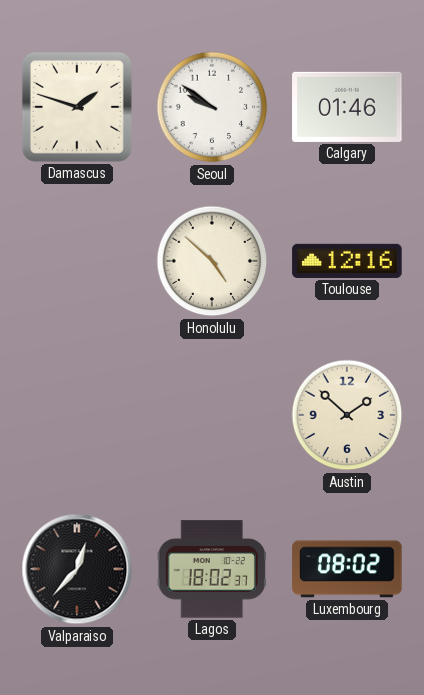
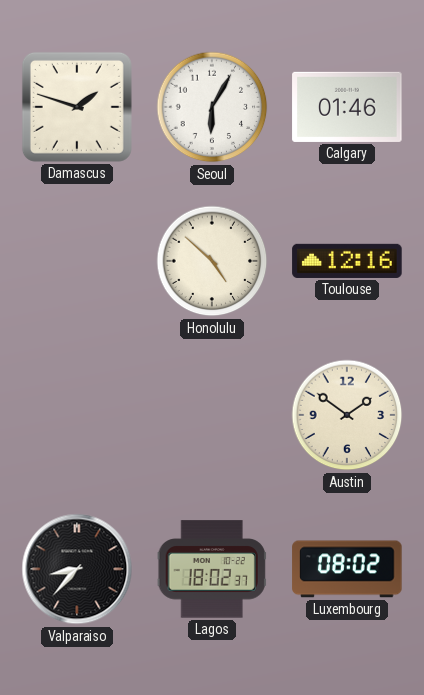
Seoul: 9:51 -> 6:05
Austin: 1:52 -> 1:51
Valparaiso: 12:37 -> 8:37
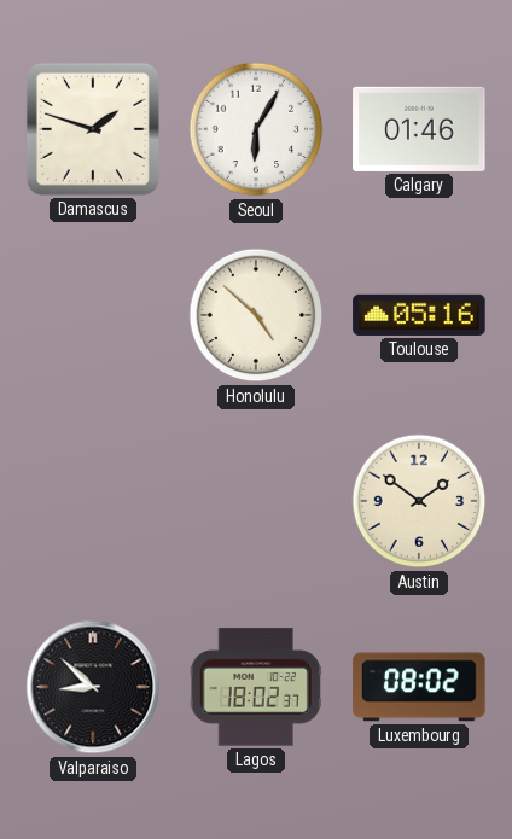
Toulouse: 12:16 -> 05:16
Valparaiso: 8:37 -> 8:52
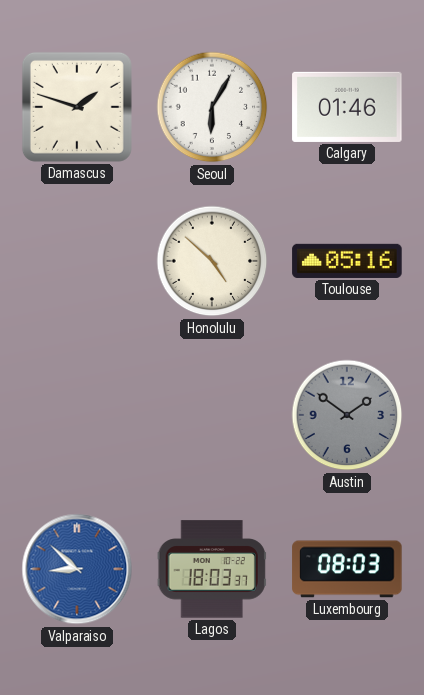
Austin dial: cream -> grey
Valparaiso dial: black -> blue
Lagos: 18:02 -> 18:03
Luxembourg: 08:02 -> 08:03
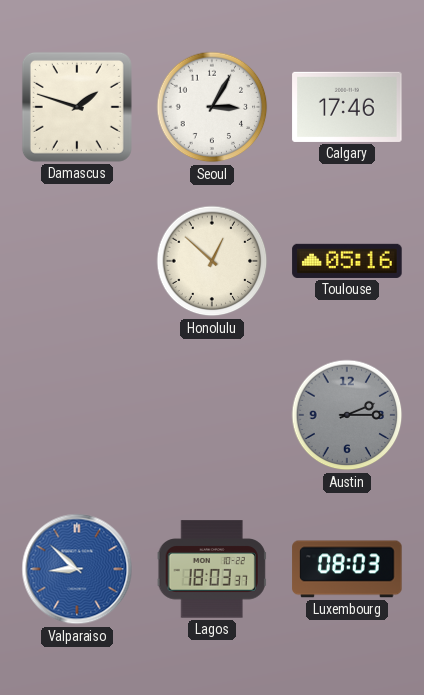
Seoul: 6:05 -> 3:05
Calgary: 01:46 -> 17:46
Honolulu: 4:52 -> 12:52
Austin: 1:51 -> 2:15
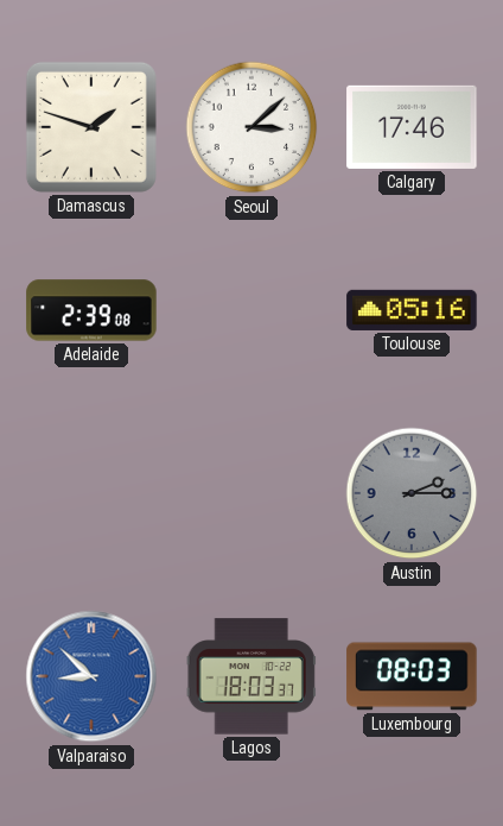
Seoul: 3:05 -> 3:08
Adelaide: none -> 2:39
Honolulu: 12:52 -> none
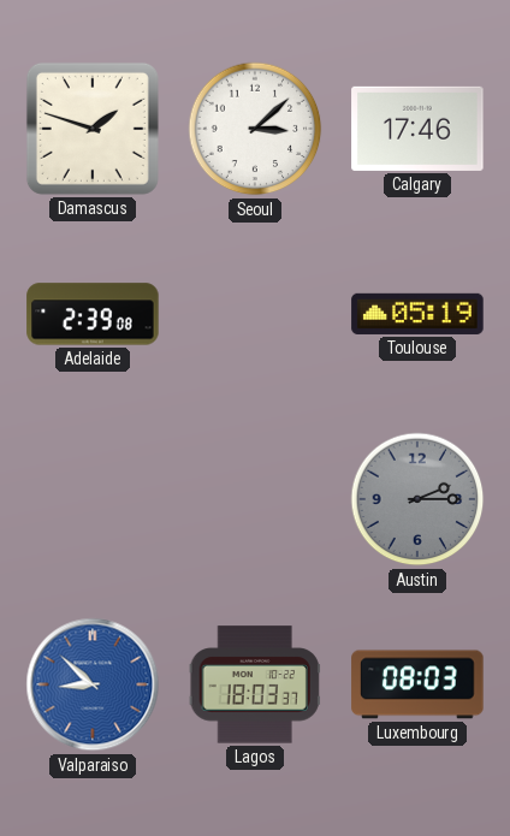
Toulouse: 05:16 -> 05:19
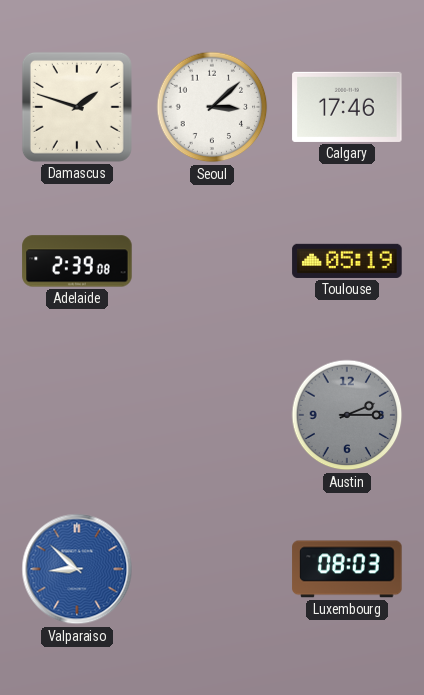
Lagos: 18:03 -> none
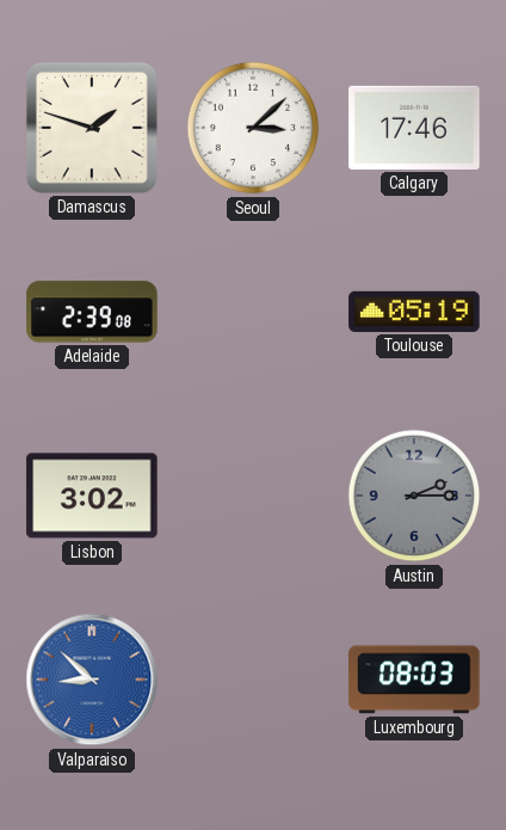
Lisbon: none -> 3:02
